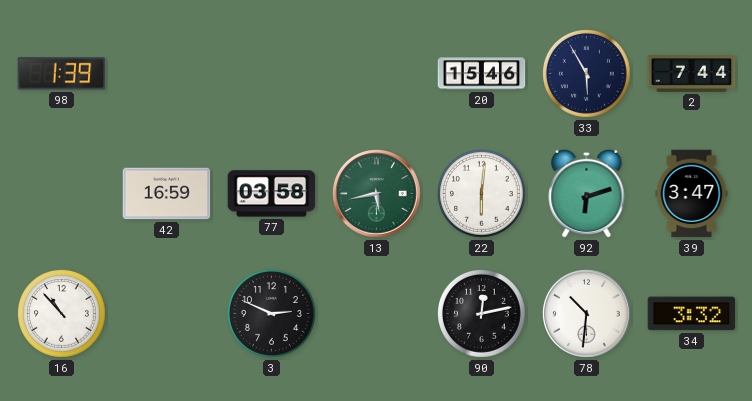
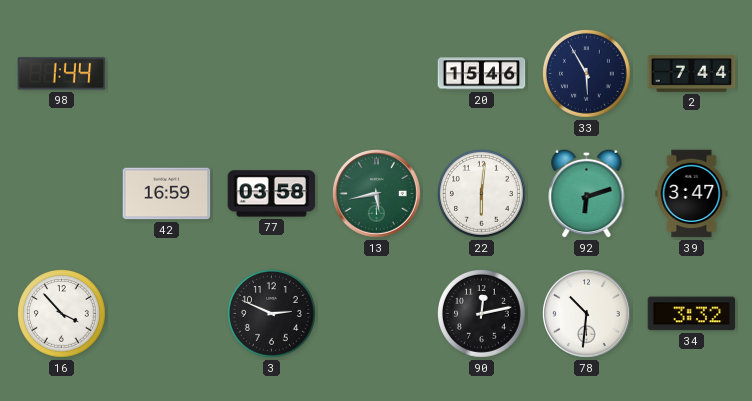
98: 1:39 -> 1:44
16: 10:53 -> 3:53
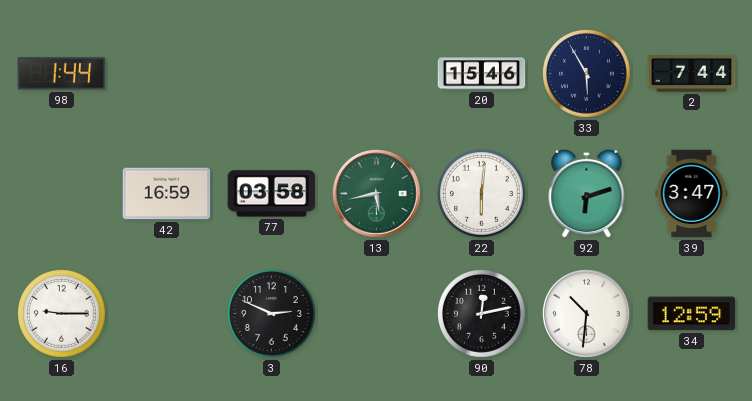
16: 3:53 -> 9:15
34: 3:32 -> 12:59
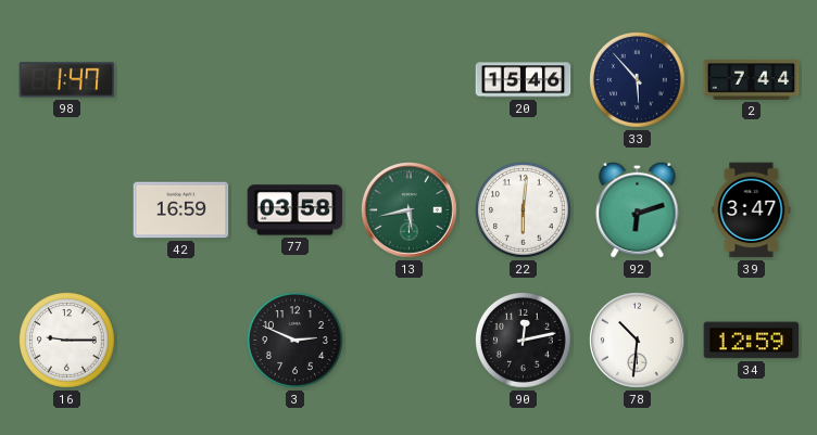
98: 1:44 -> 1:47
33: 5:55 -> 5:53
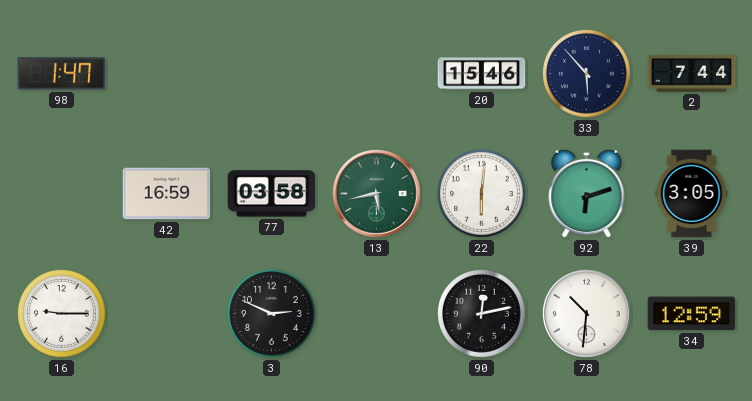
39: 3:47 -> 3:05
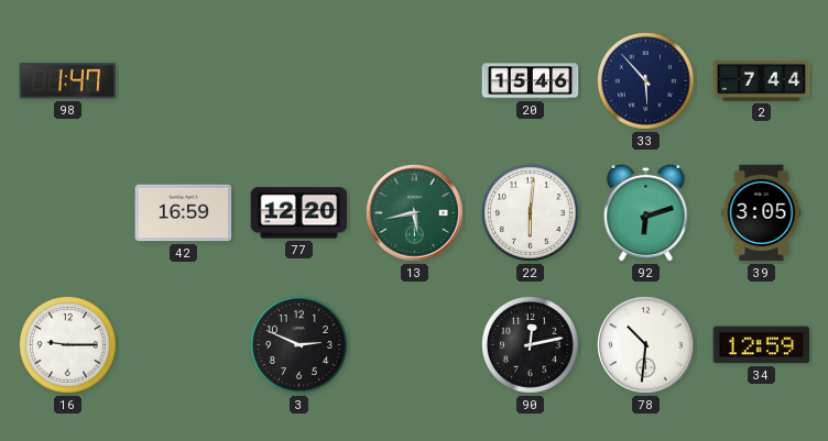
77: 03:58 -> 12:20
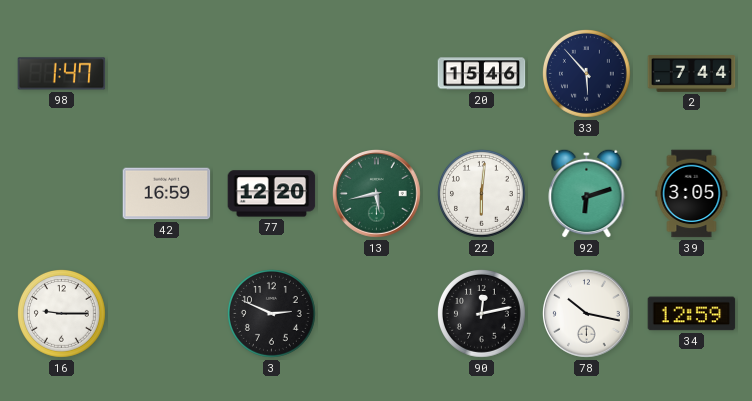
78: 10:31 -> 10:17
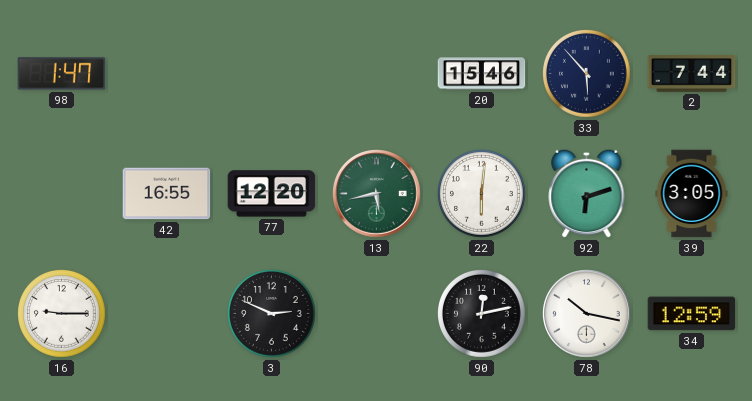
42: 16:59 -> 16:55
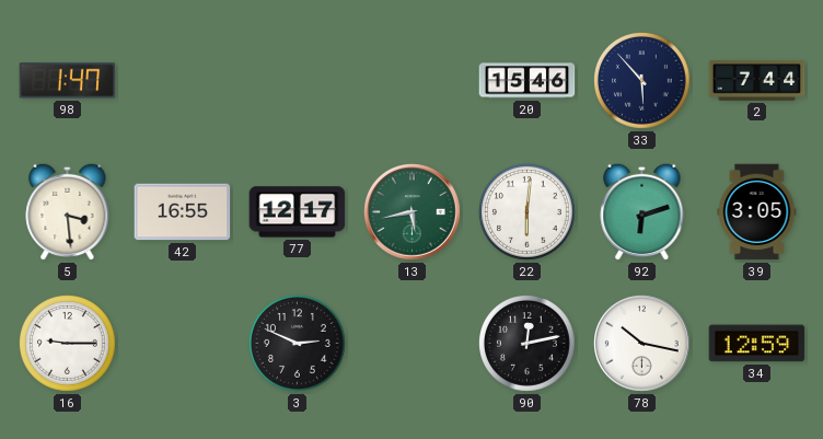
5: none -> 3:29
77: 12:20 -> 12:17
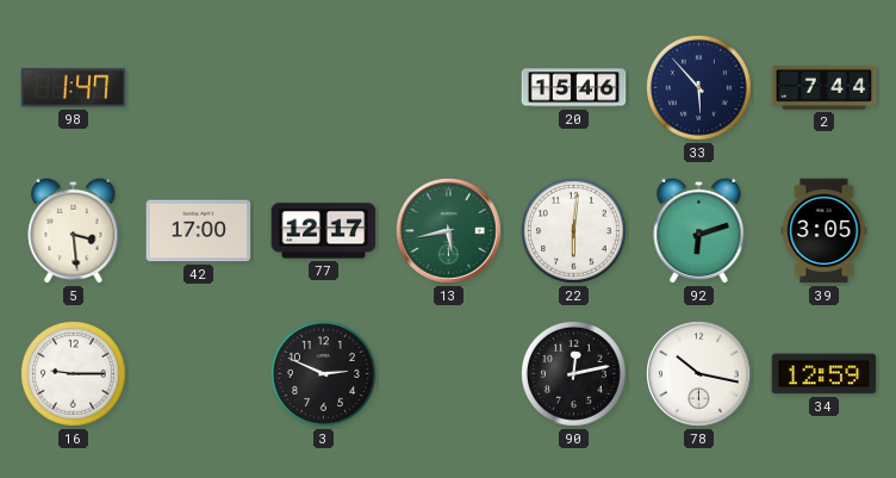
42: 16:55 -> 17:00
